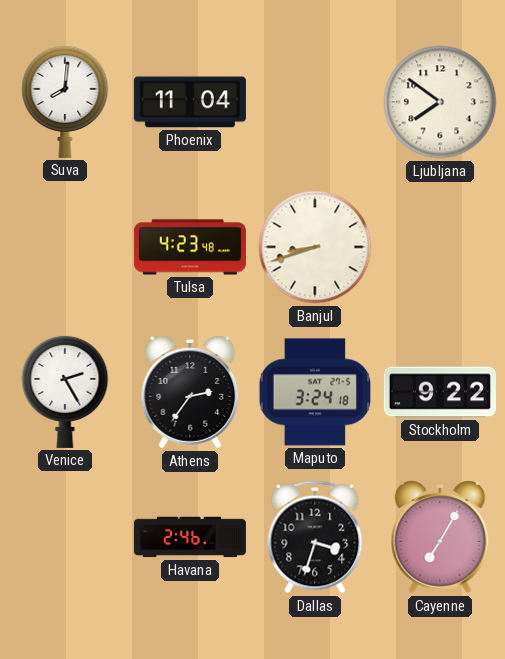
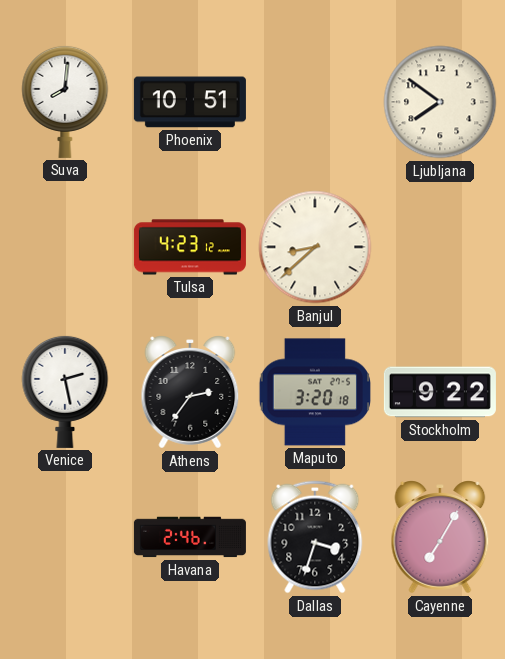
Phoenix: 11:04 -> 10:51
Tulsa: 4:23:48 -> 4:23:12
Banjul: 8:42 -> 8:38
Venice: 2:25 -> 2:28
Maputo: 3:24 -> 3:20
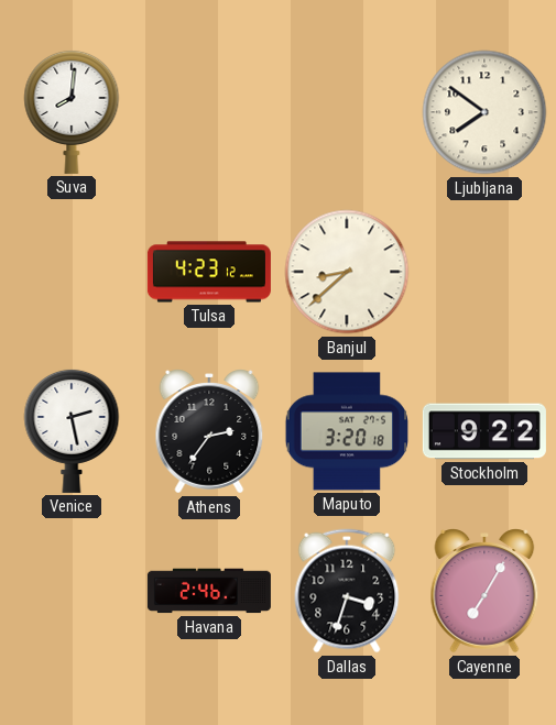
Phoenix: 10:51 -> none
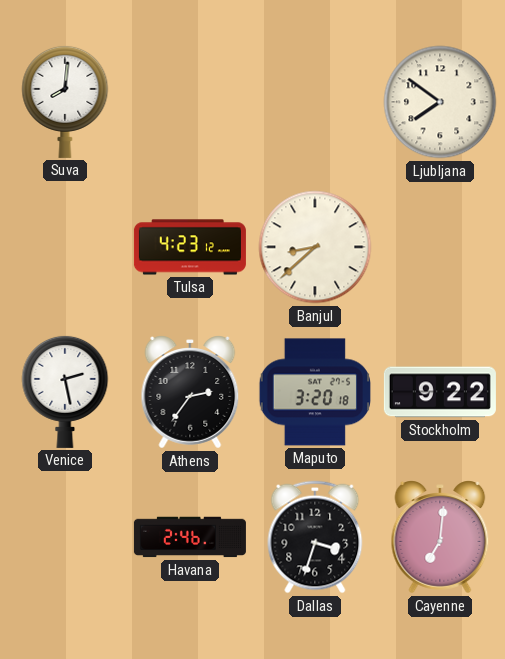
Cayenne: 7:05 -> 7:01
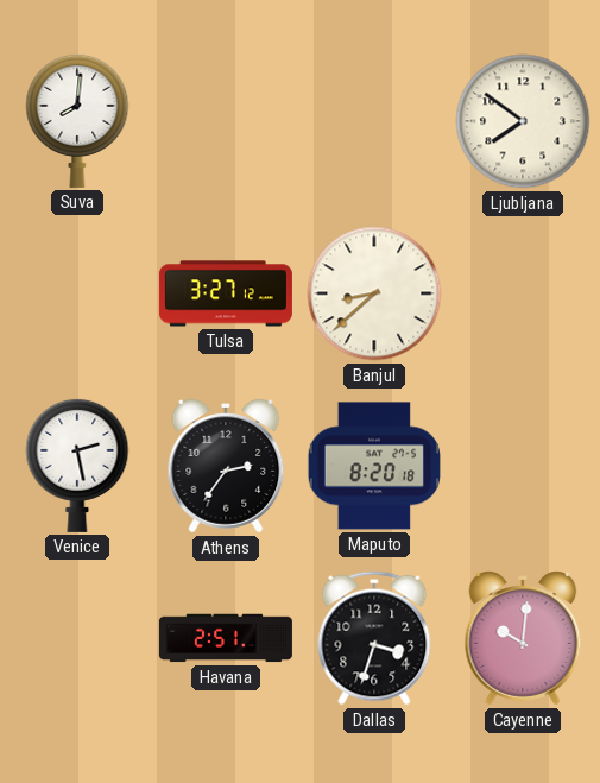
Tulsa: 4:23 -> 3:27
Maputo: 3:20 -> 8:20
Stockholm: 9:22 -> none
Havana: 2:46 -> 2:51
Cayenne: 7:01 -> 10:01
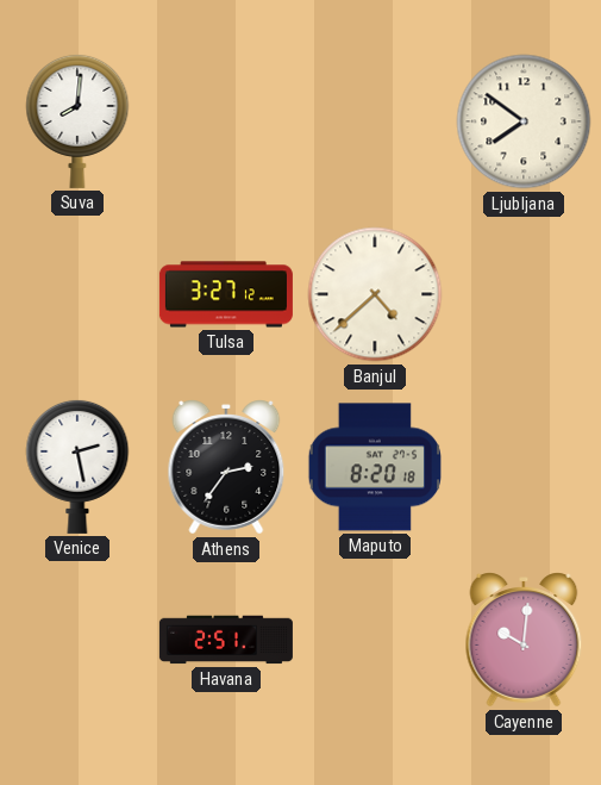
Banjul: 8:38 -> 4:38
Dallas: 3:33 -> none
